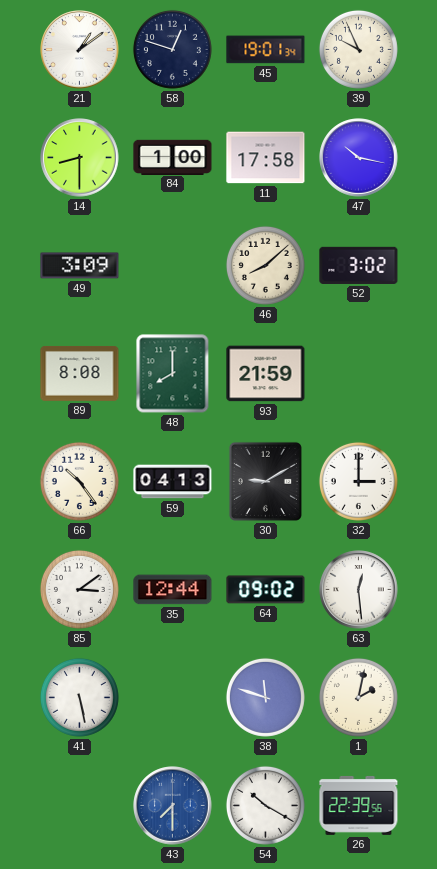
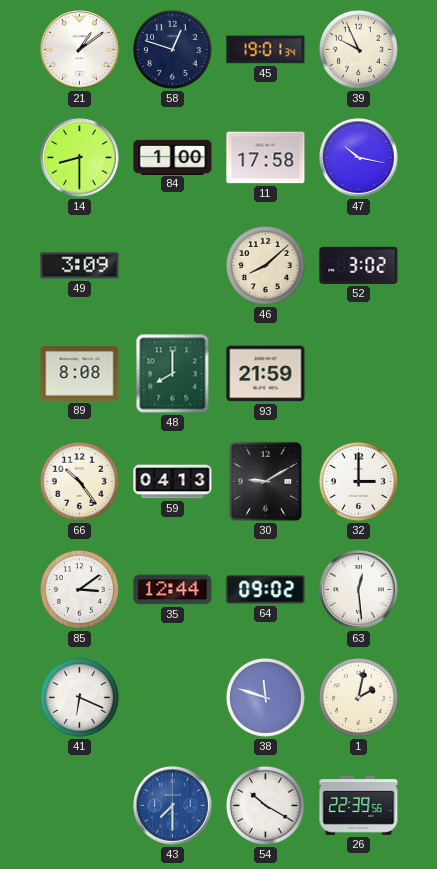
41: 5:28 -> 6:19
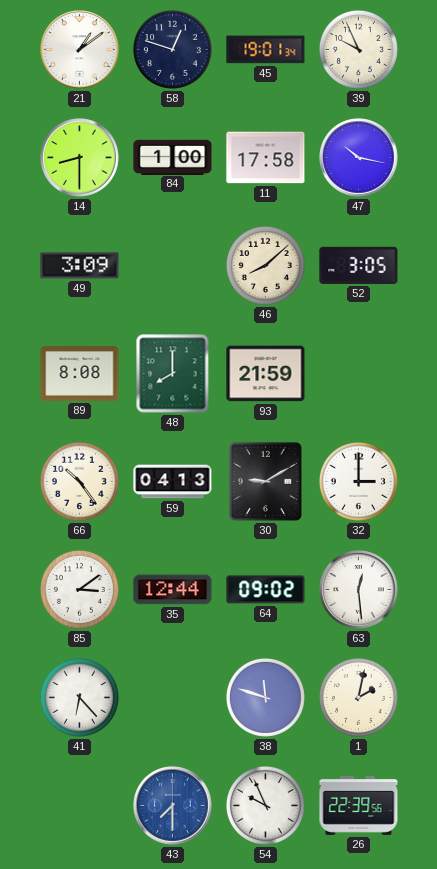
52: 3:02 -> 3:05
41: 6:19 -> 6:23
54: 10:20 -> 9:56
